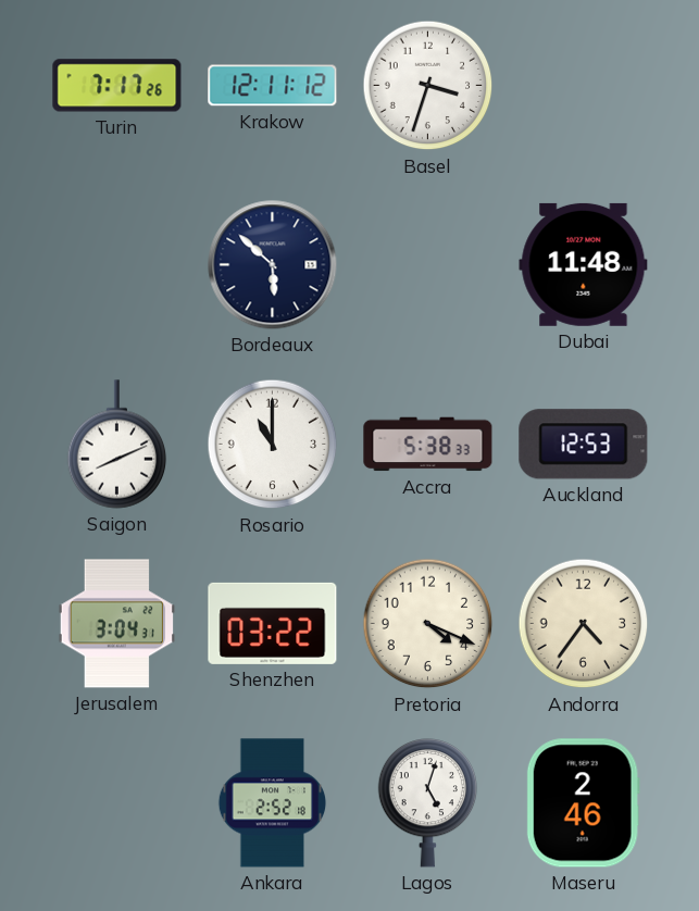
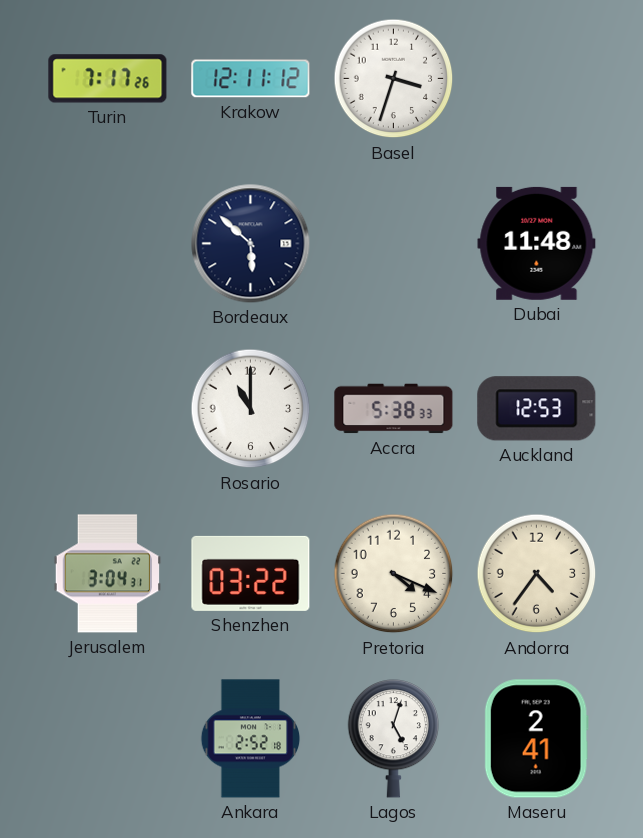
Saigon: 8:11 -> none
Maseru: 2:46 -> 2:41
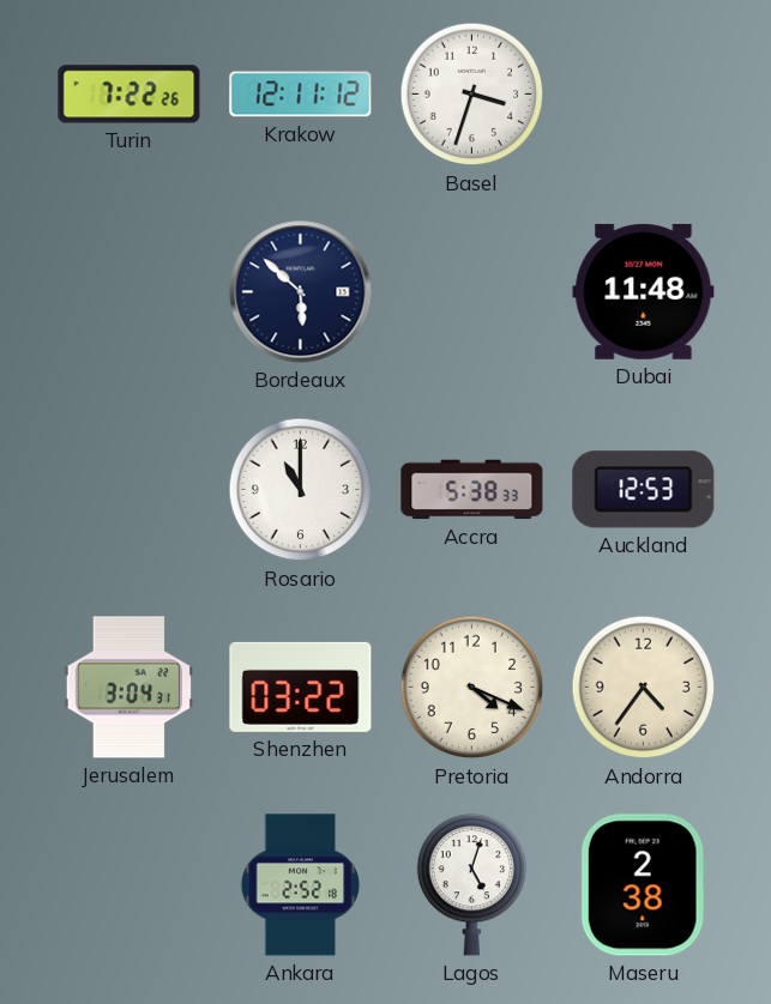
Turin: 7:17 -> 7:22
Maseru: 2:41 -> 2:38
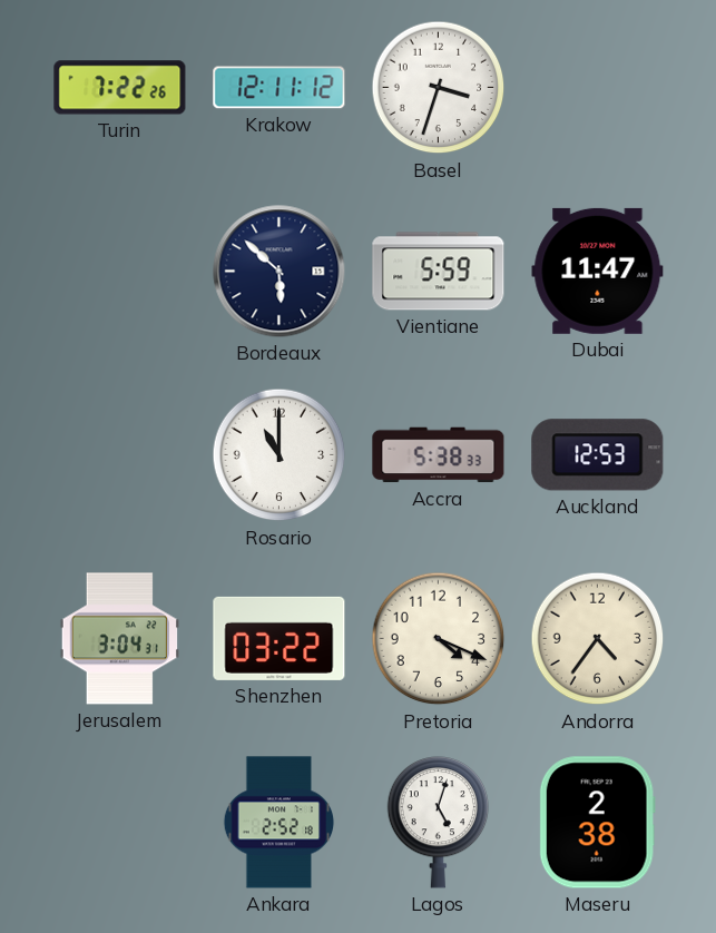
Vientiane: none -> 5:59
Dubai: 11:48 -> 11:47
